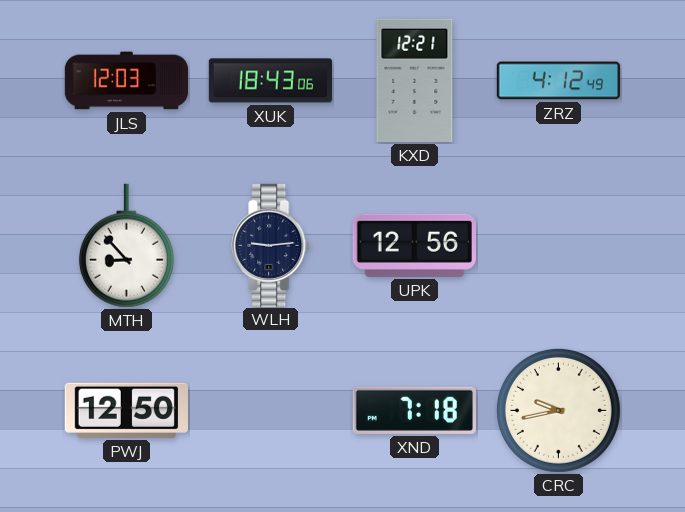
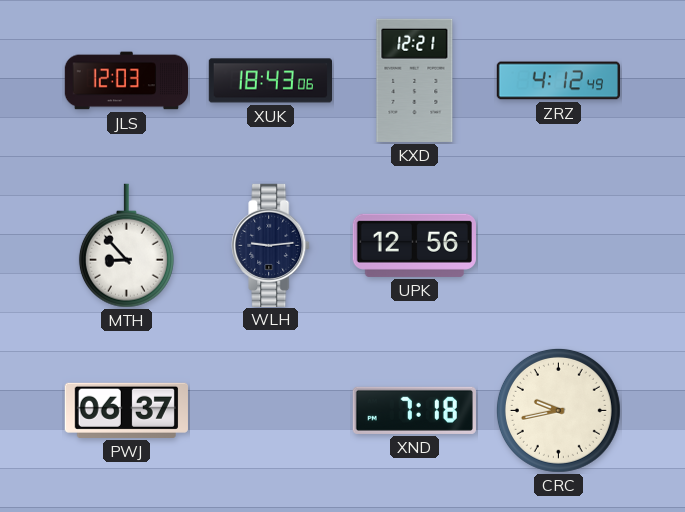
PWJ: 12:50 -> 06:37
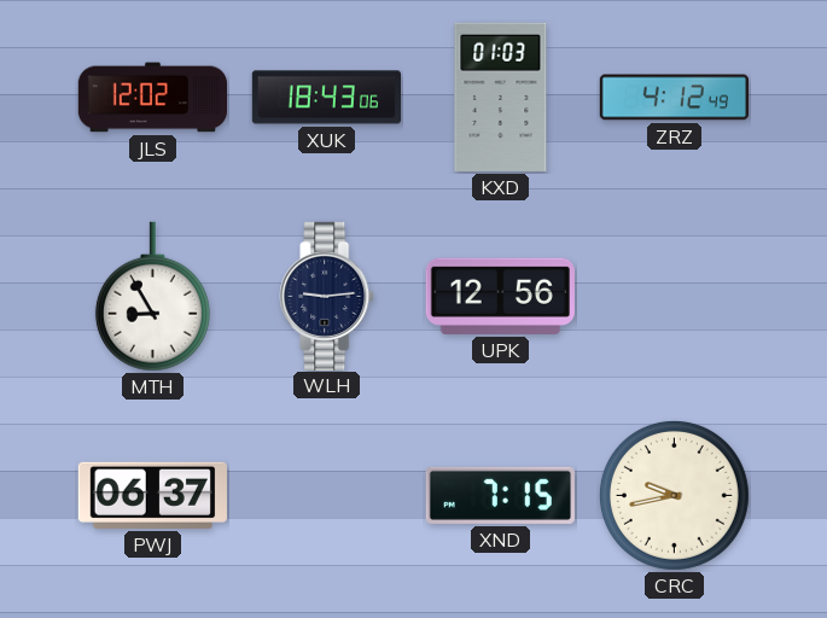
JLS: 12:03 -> 12:02
KXD: 12:21 -> 01:03
MTH: 8:53 -> 8:55
XND: 7:18 -> 7:15
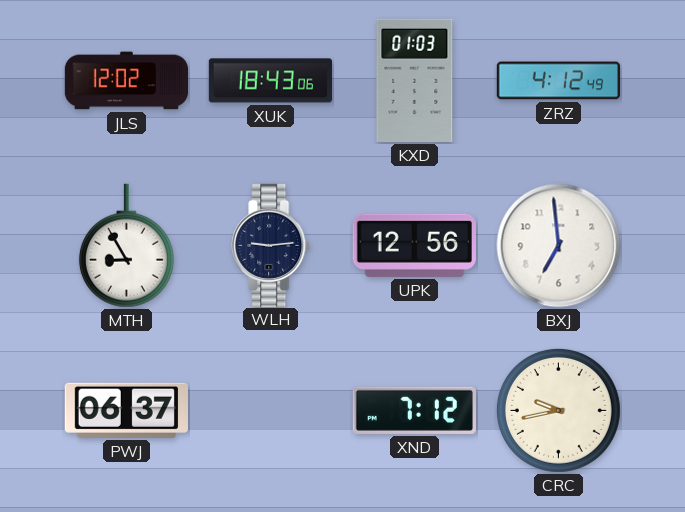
BXJ: none -> 6:59
XND: 7:15 -> 7:12
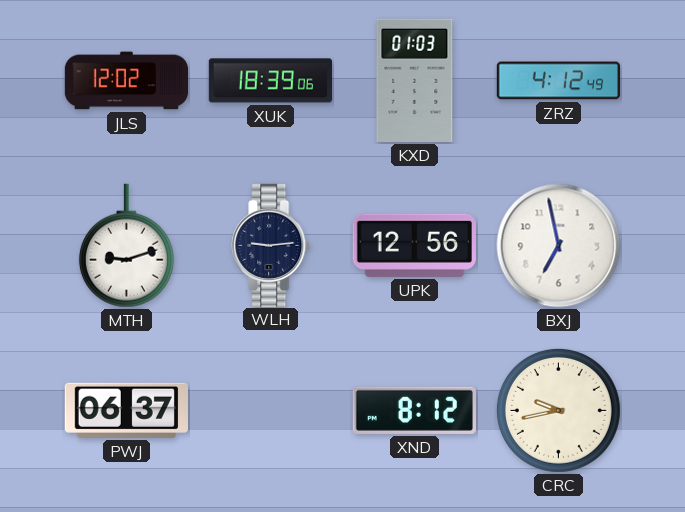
XUK: 18:43 -> 18:39
MTH: 8:55 -> 9:12
BXJ: 6:59 -> 6:58
XND: 7:12 -> 8:12
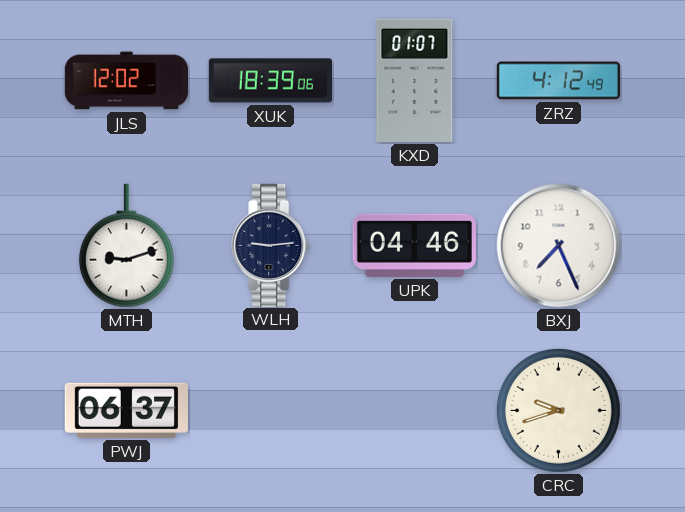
KXD: 01:03 -> 01:07
UPK: 12:56 -> 04:46
BXJ: 6:58 -> 7:26
XND: 8:12 -> none
CRC: 9:43 -> 9:42
